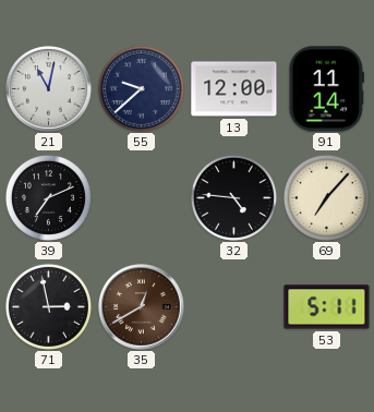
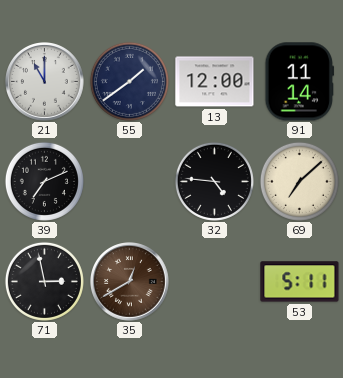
21: 11:02 -> 11:00
55: 9:38 -> 1:39
69: 7:07 -> 7:08
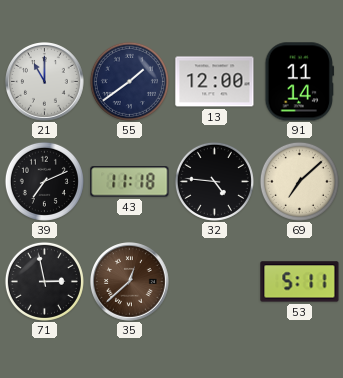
43: none -> 11:18
35: 12:40 -> 12:38
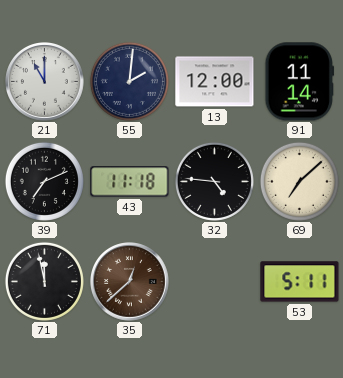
55: 1:39 -> 2:01
71: 2:58 -> 11:58
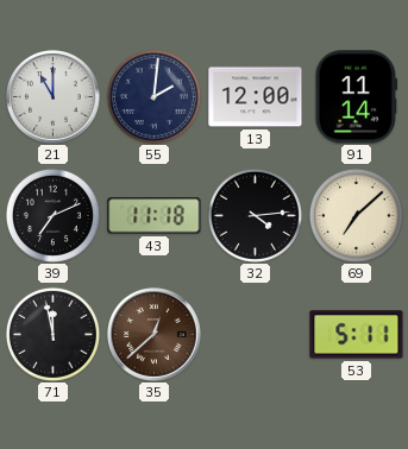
32: 4:46 -> 4:14
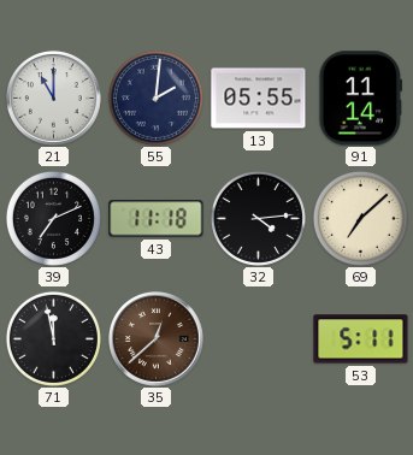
13: 12:00 -> 05:55
